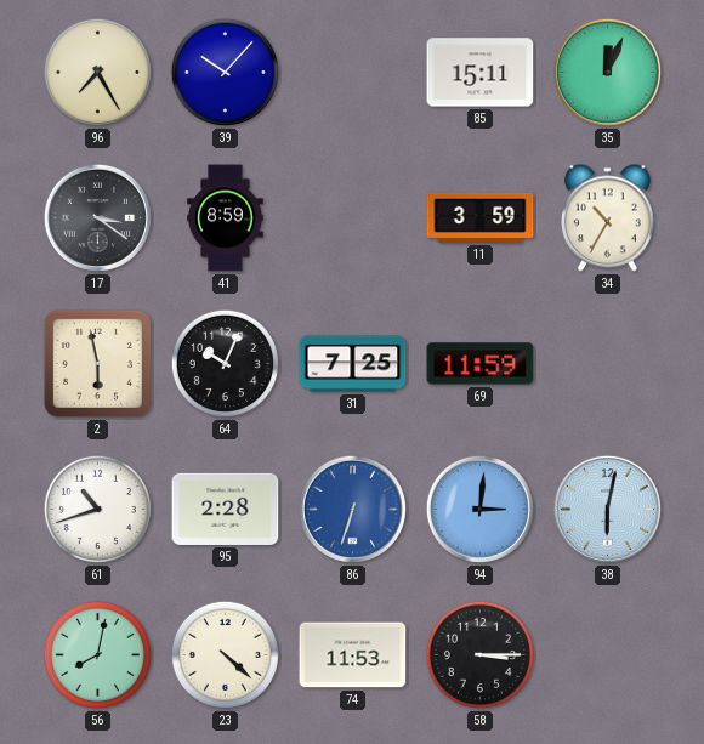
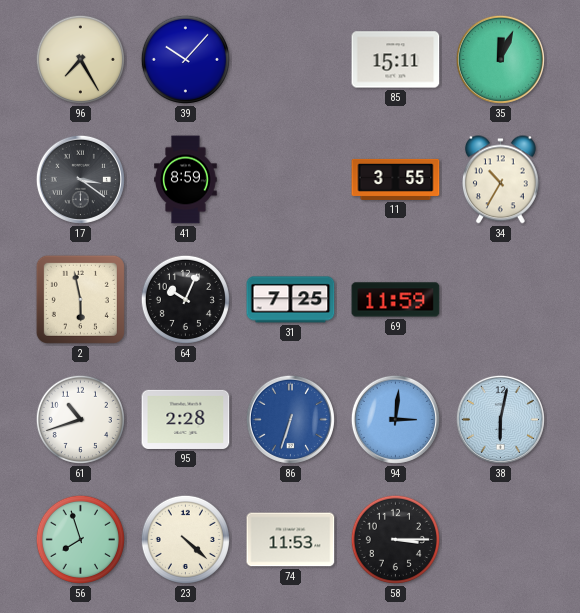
11: 3:59 -> 3:55
56: 8:02 -> 7:57
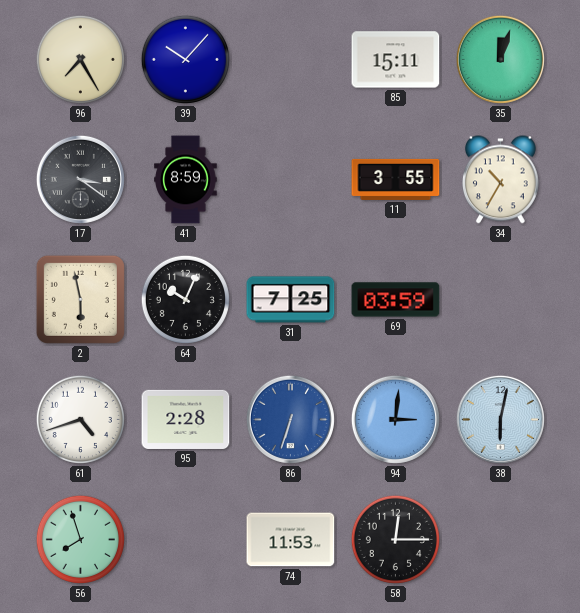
35: 12:04 -> 12:03
69: 11:59 -> 03:59
61: 10:42 -> 4:42
23: 4:22 -> none
58: 3:15 -> 12:15
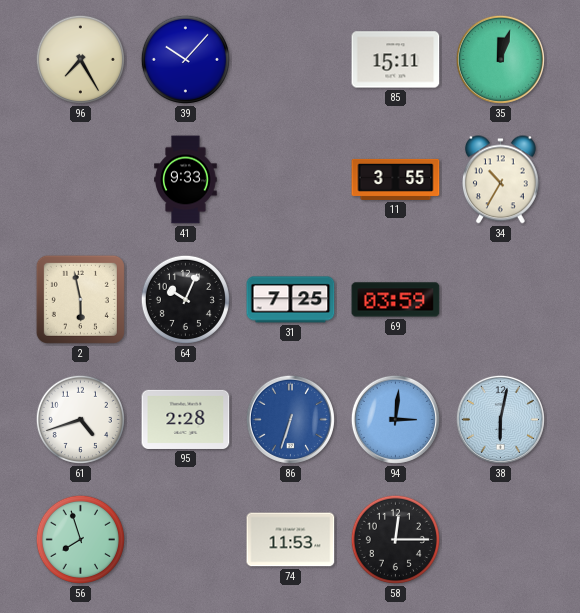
17: 3:21 -> none
41: 8:59 -> 9:33
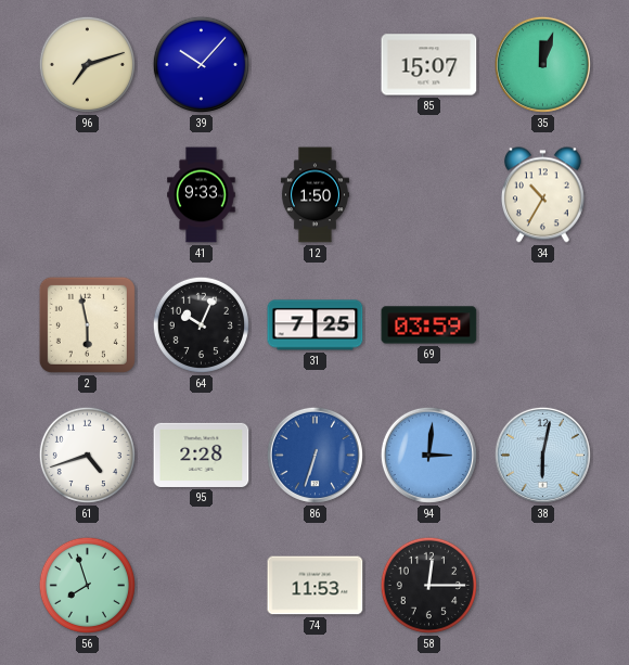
96: 7:25 -> 7:12
85: 15:11 -> 15:07
12: none -> 1:50
11: 3:55 -> none
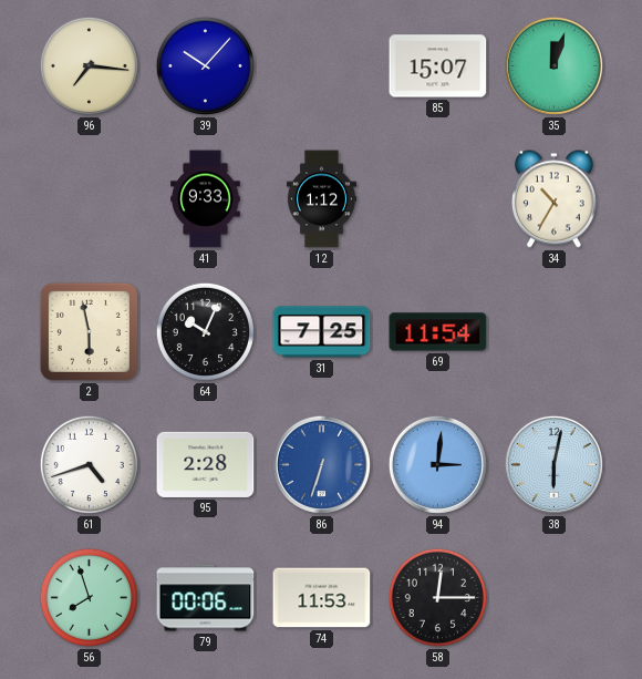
96: 7:12 -> 7:16
12: 1:50 -> 1:12
69: 03:59 -> 11:54
79: none -> 00:06
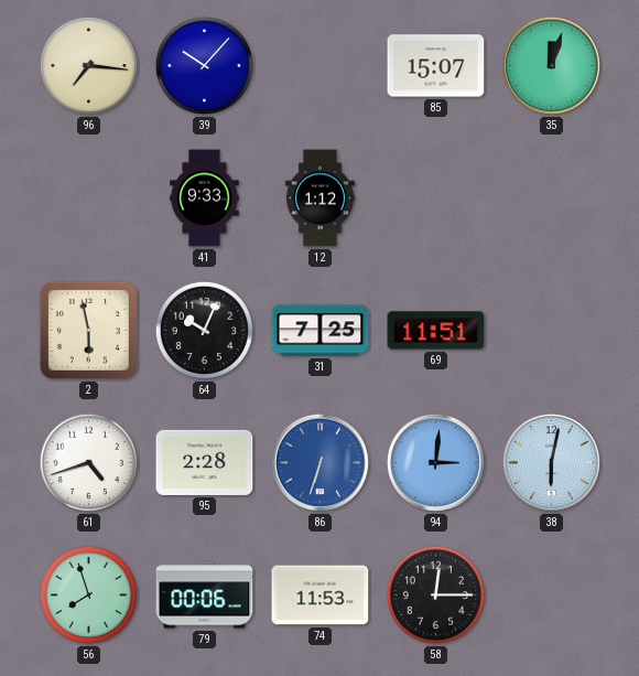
34: 10:35 -> none
69: 11:54 -> 11:51
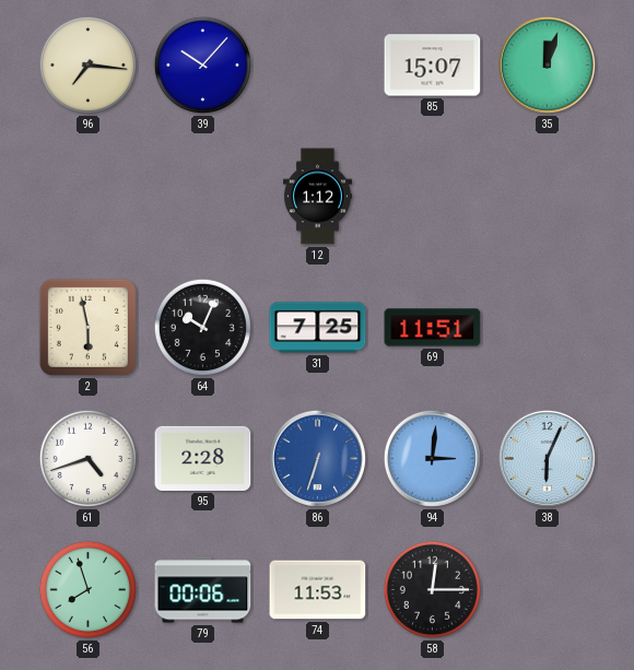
41: 9:33 -> none
38: 6:02 -> 6:04
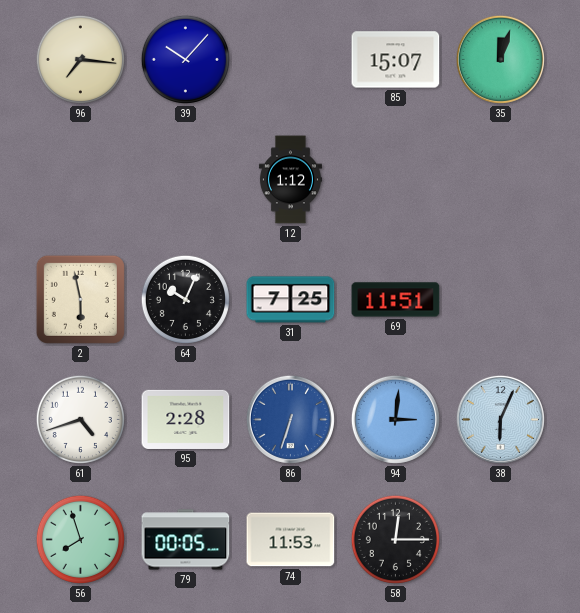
79: 00:06 -> 00:05
